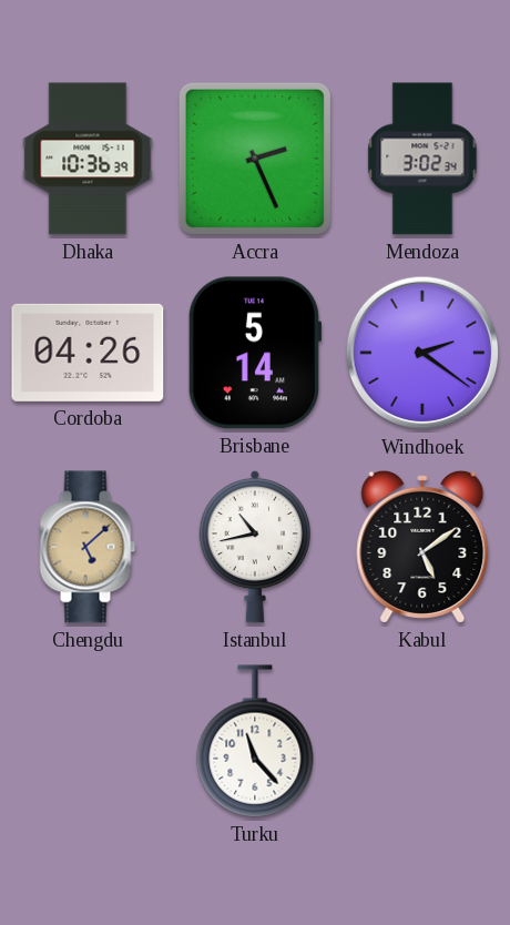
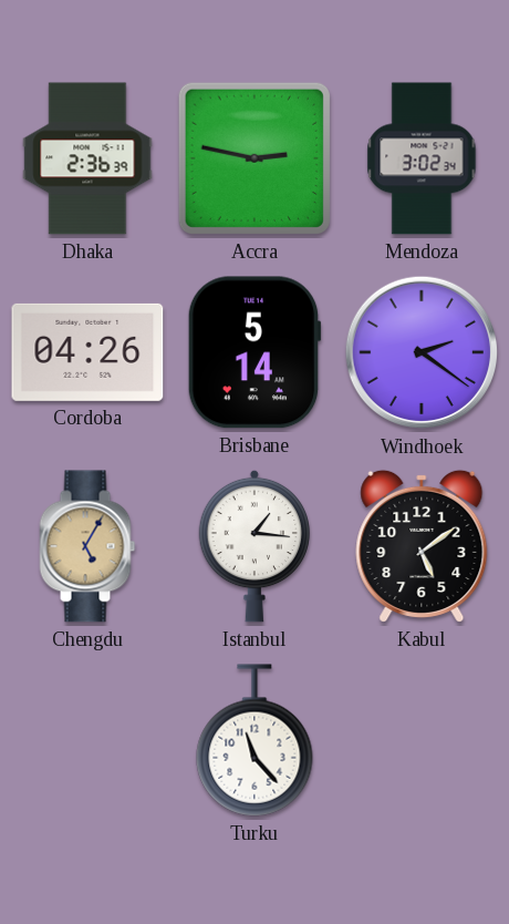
Dhaka: 10:36 -> 2:36
Accra: 2:26 -> 2:47
Chengdu: 5:08 -> 5:05
Istanbul: 10:43 -> 1:16
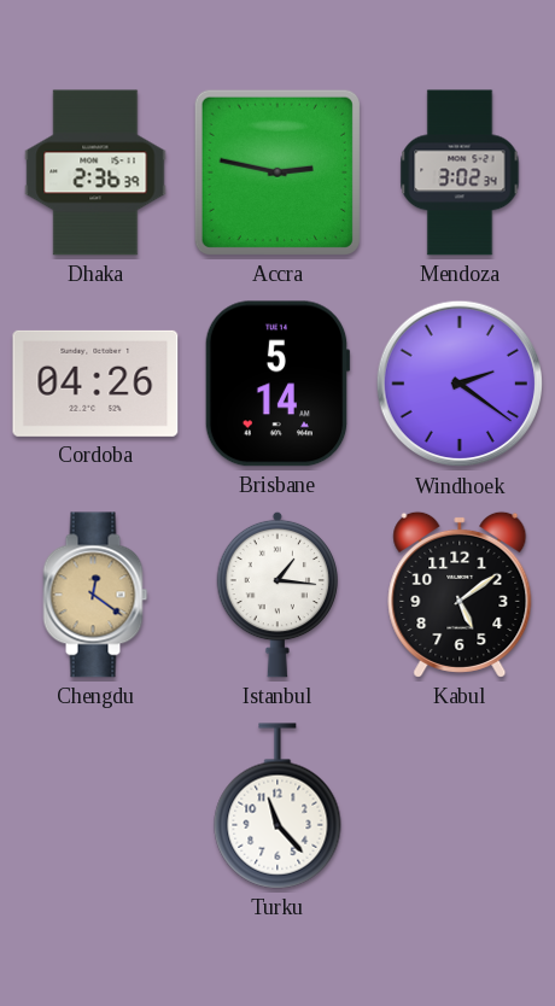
Chengdu: 5:05 -> 12:21
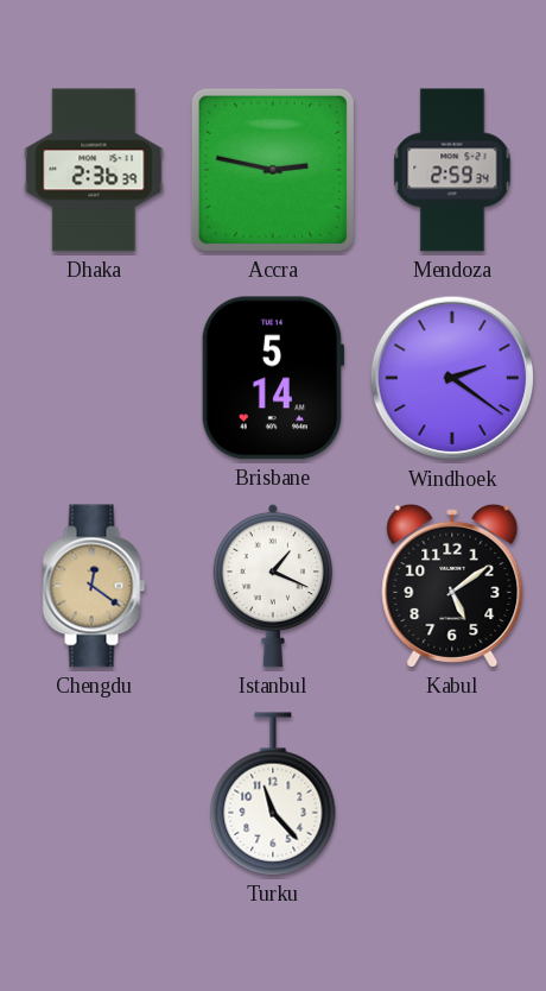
Mendoza: 3:02 -> 2:59
Cordoba: 04:26 -> none
Istanbul: 1:16 -> 1:19
